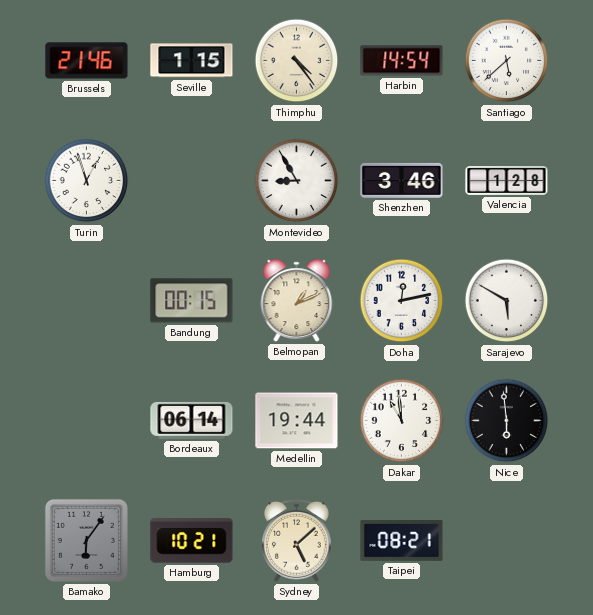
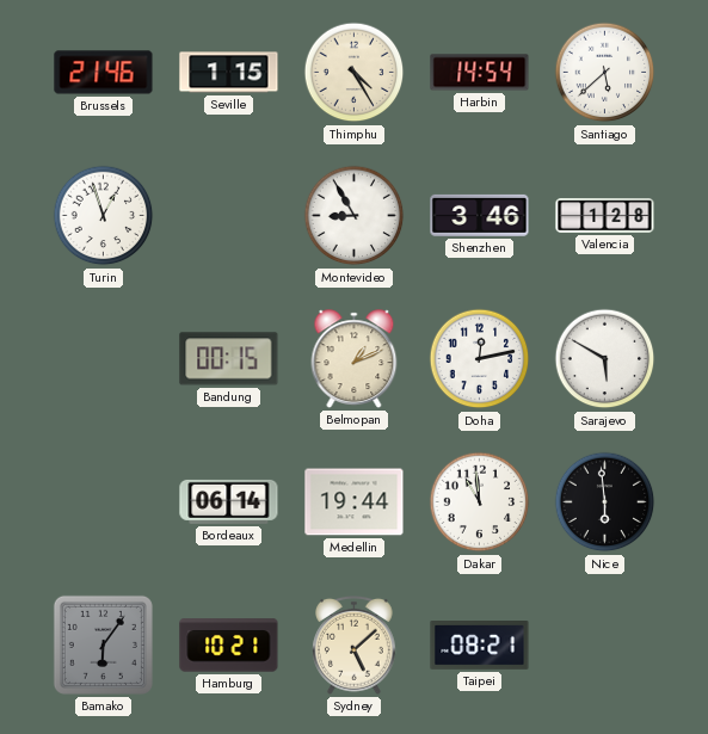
Thimphu: 4:24 -> 4:25
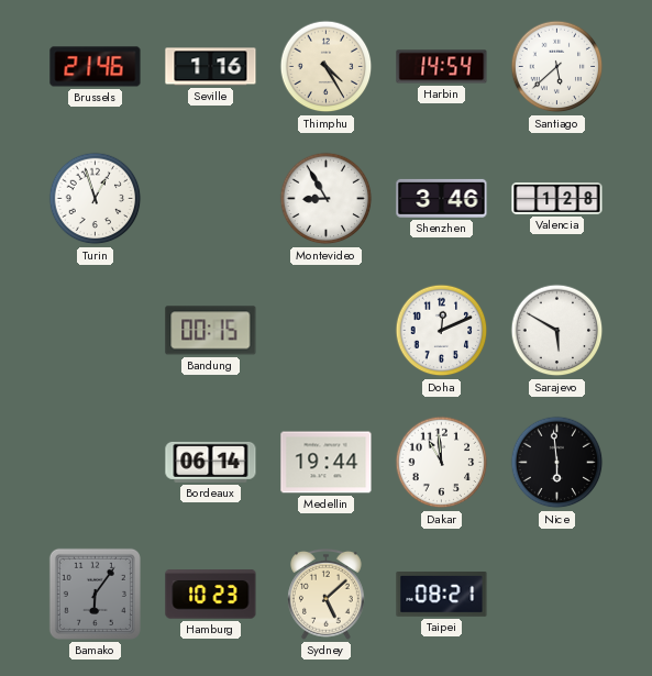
Seville: 1:15 -> 1:16
Belmopan: 1:11 -> none
Doha: 12:13 -> 12:11
Hamburg: 10:21 -> 10:23
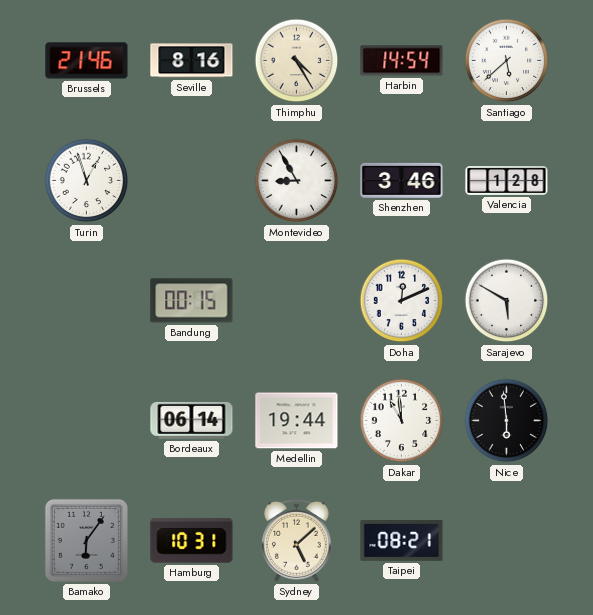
Seville: 1:16 -> 8:16
Hamburg: 10:23 -> 10:31
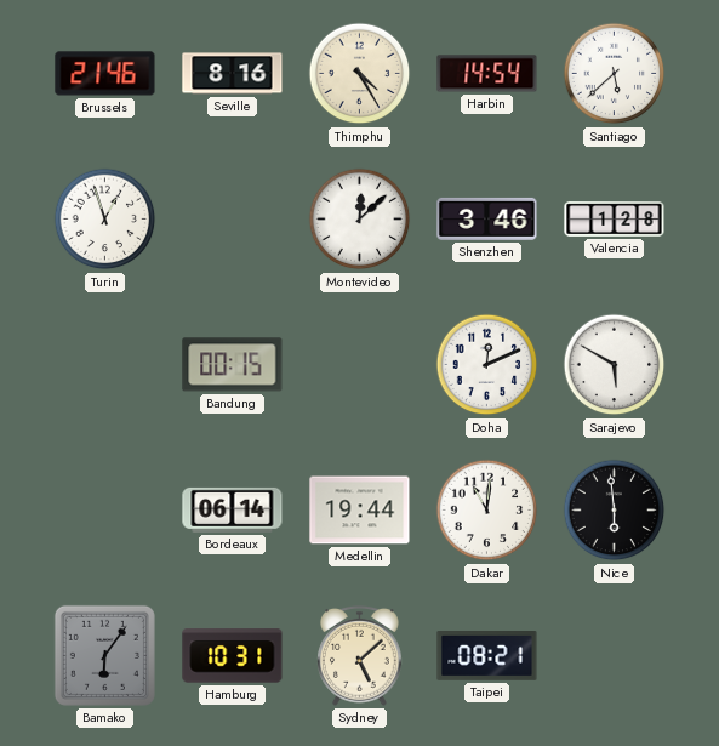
Montevideo: 8:55 -> 12:08
Dakar: 10:59 -> 11:01
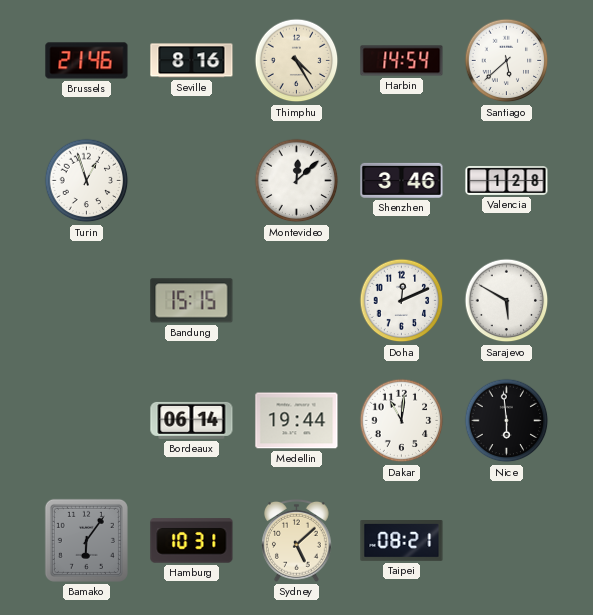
Bandung: 00:15 -> 15:15
